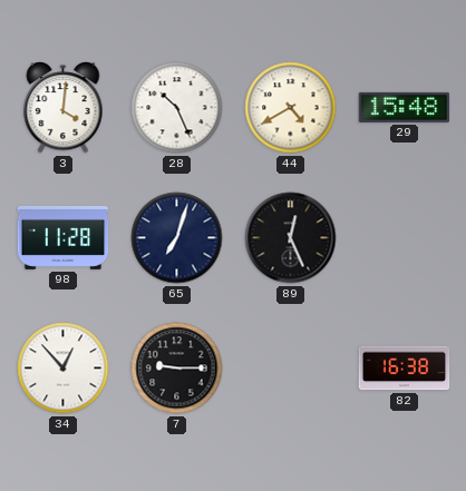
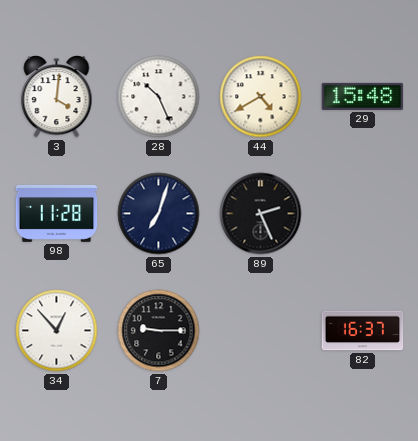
89: 12:26 -> 2:26
82: 16:38 -> 16:37
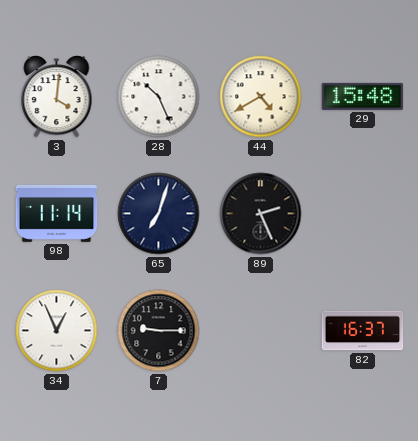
98: 11:28 -> 11:14
34: 12:53 -> 12:56
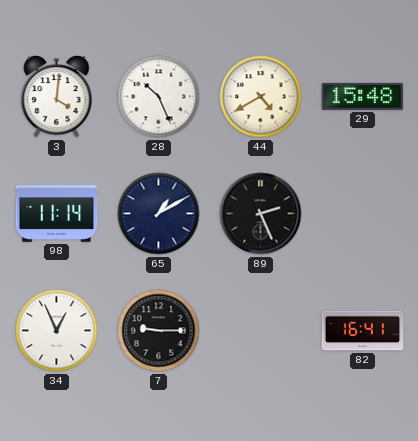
65: 7:03 -> 1:10
82: 16:37 -> 16:41
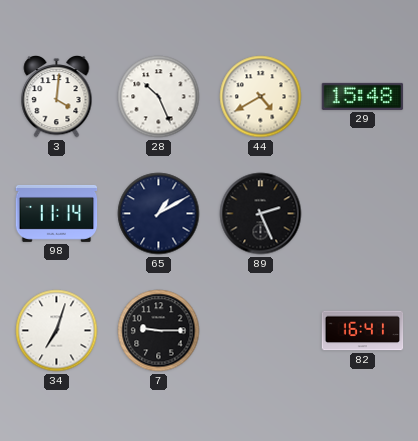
34: 12:56 -> 7:03
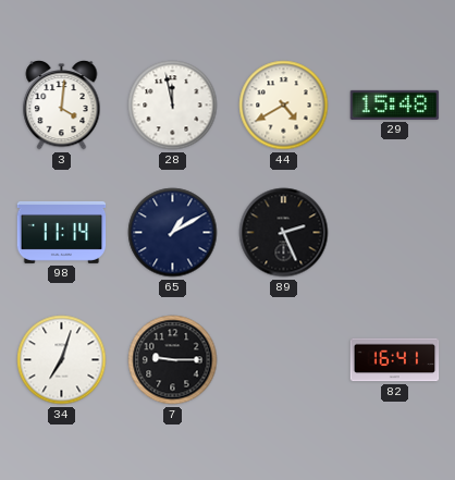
28: 10:26 -> 11:58
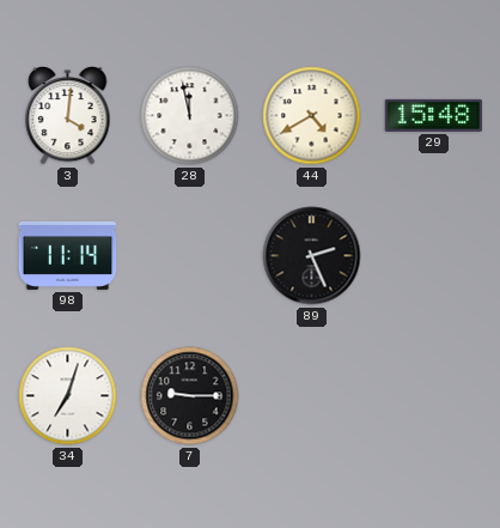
65: 1:10 -> none
82: 16:41 -> none
